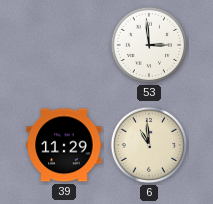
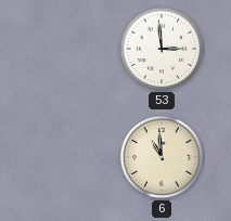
39: 11:29 -> none
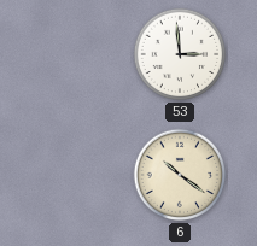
6: 10:59 -> 10:21
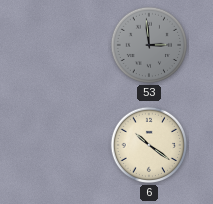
53 dial: white -> grey
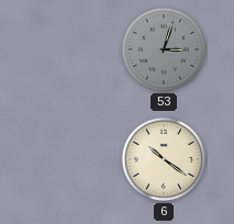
53: 2:59 -> 3:03
